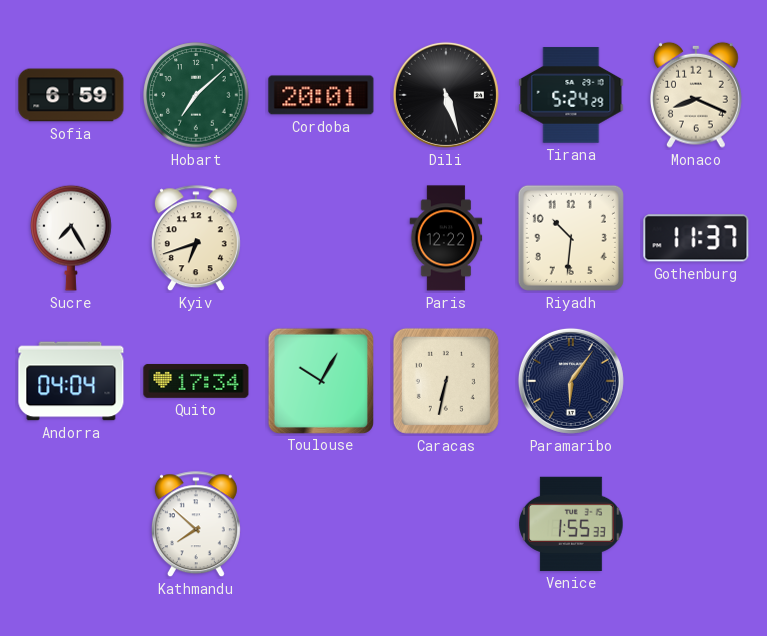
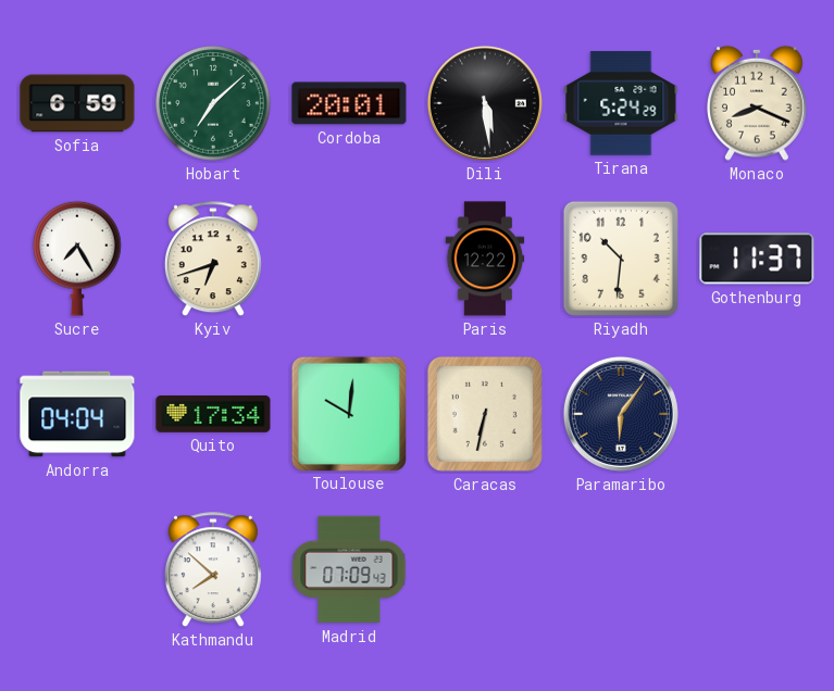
Dili: 5:27 -> 5:29
Toulouse: 10:05 -> 10:01
Madrid: none -> 07:09
Venice: 1:55 -> none
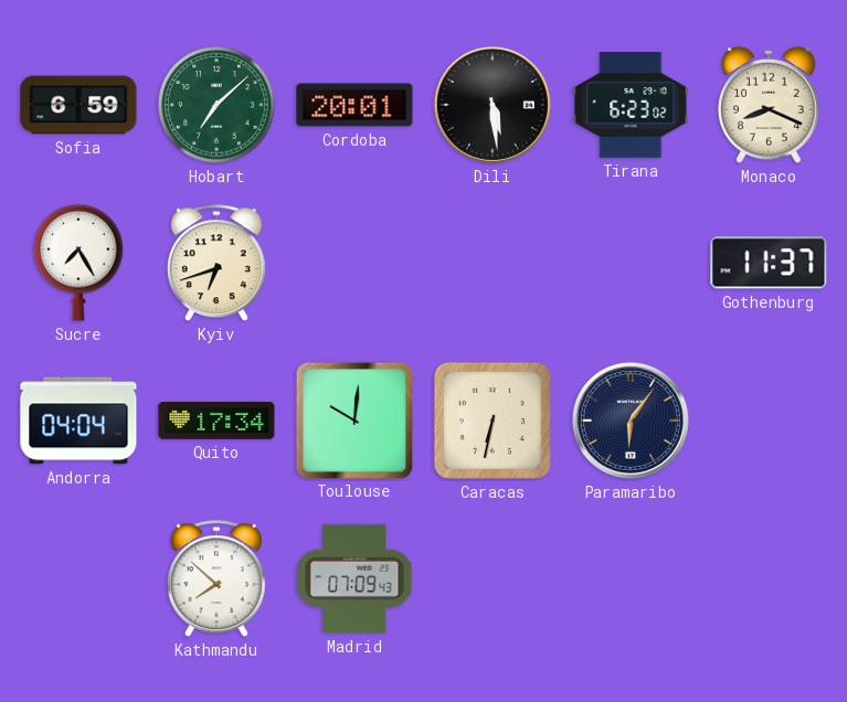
Tirana: 5:24 -> 6:23
Paris: 12:22 -> none
Riyadh: 10:31 -> none
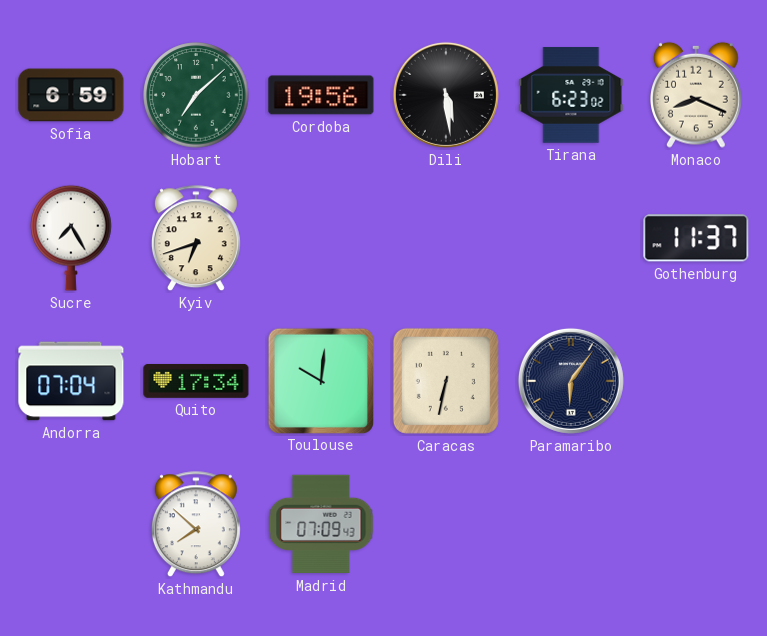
Cordoba: 20:01 -> 19:56
Andorra: 04:04 -> 07:04
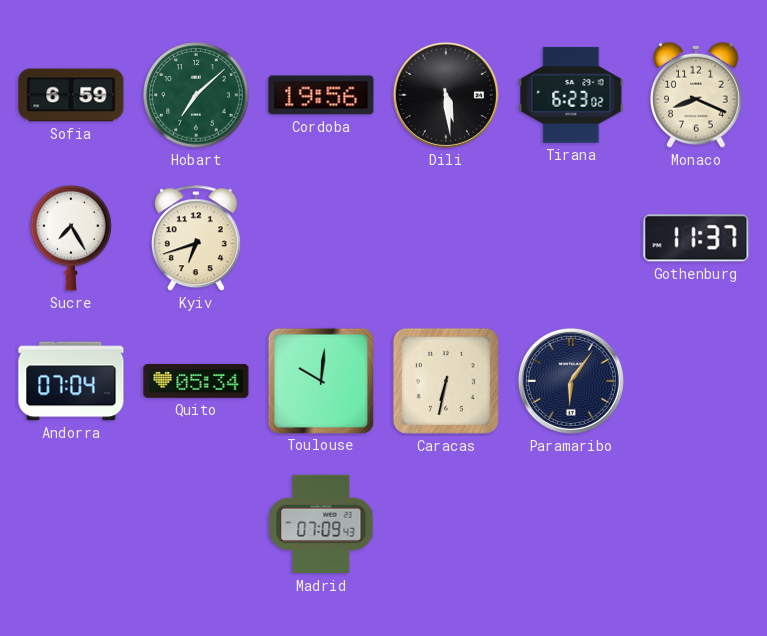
Quito: 17:34 -> 05:34
Kathmandu: 7:52 -> none
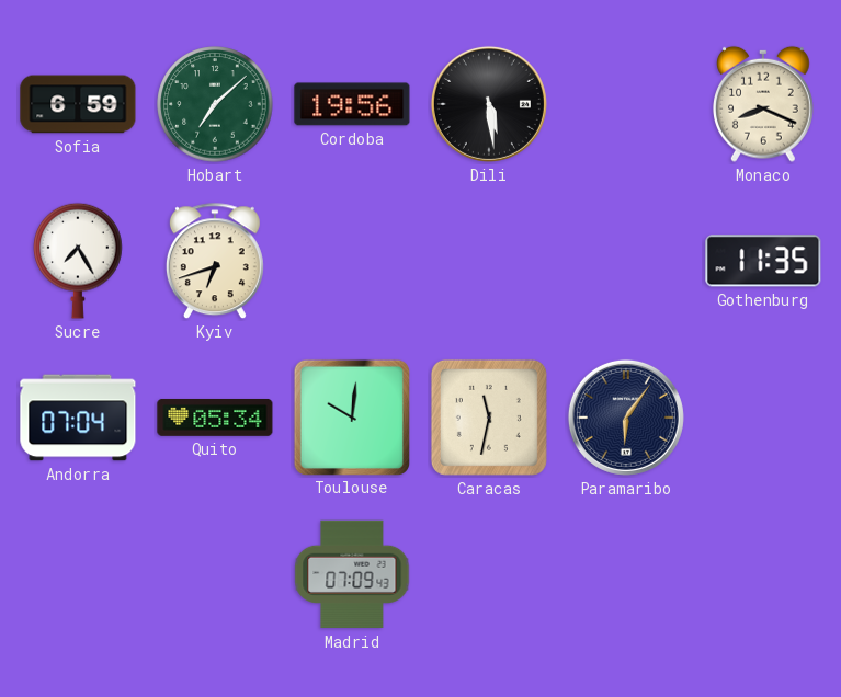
Tirana: 6:23 -> none
Gothenburg: 11:37 -> 11:35
Caracas: 6:32 -> 11:32
